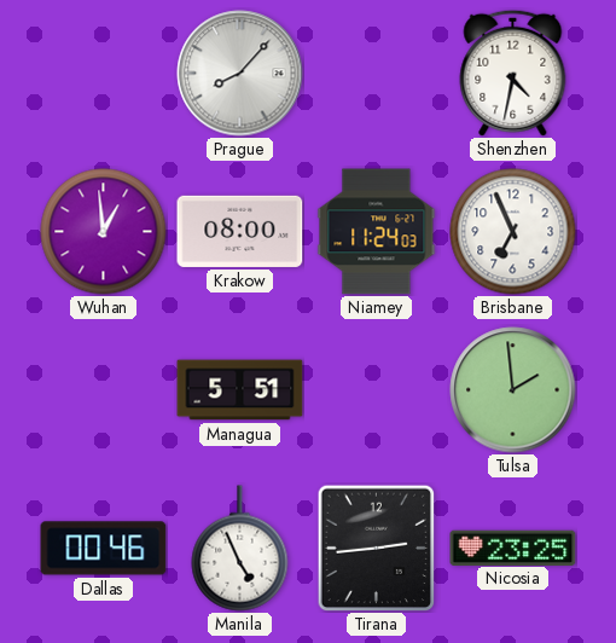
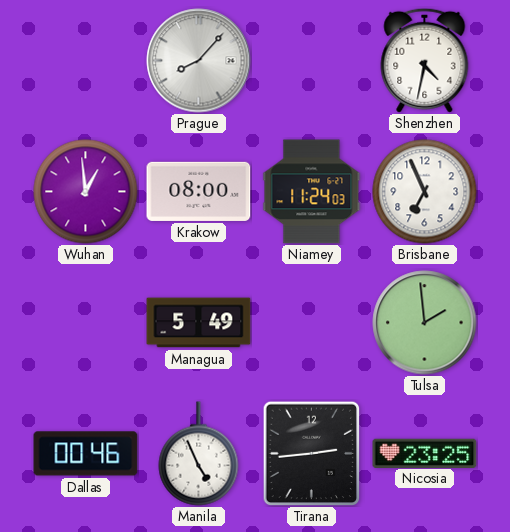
Managua: 5:51 -> 5:49
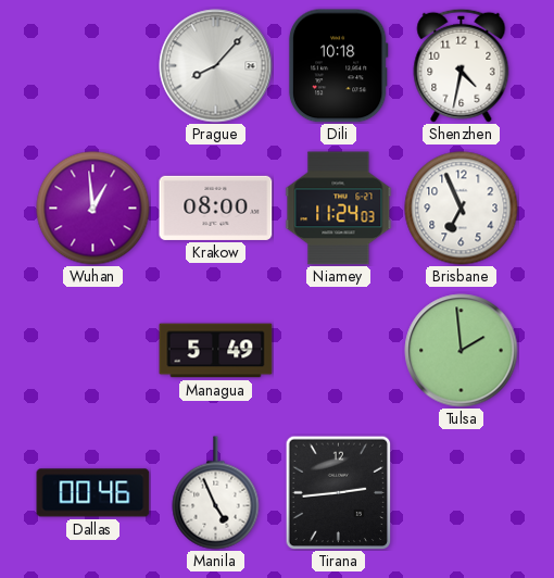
Dili: none -> 10:18
Nicosia: 23:25 -> none
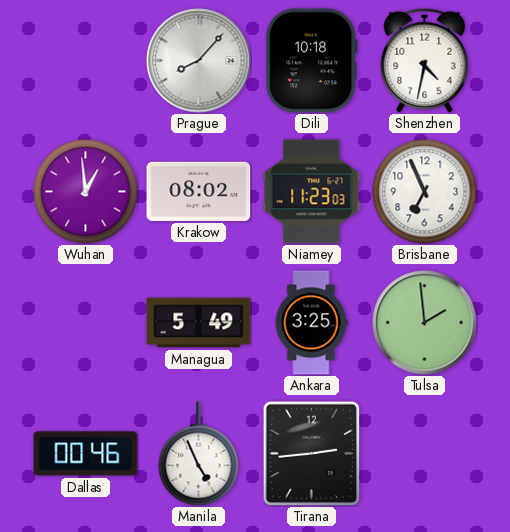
Krakow: 08:00 -> 08:02
Niamey: 11:24 -> 11:23
Ankara: none -> 3:25
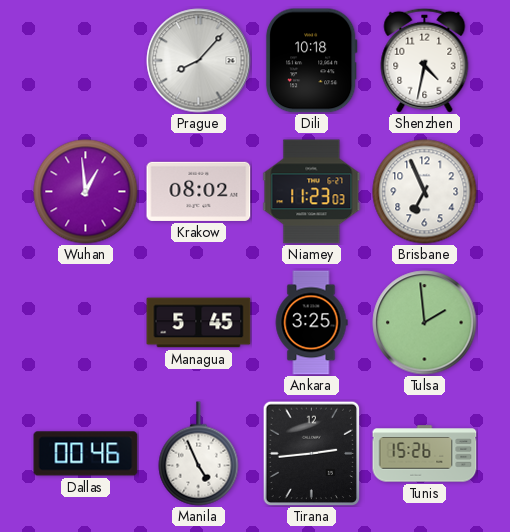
Managua: 5:49 -> 5:45
Tunis: none -> 15:26
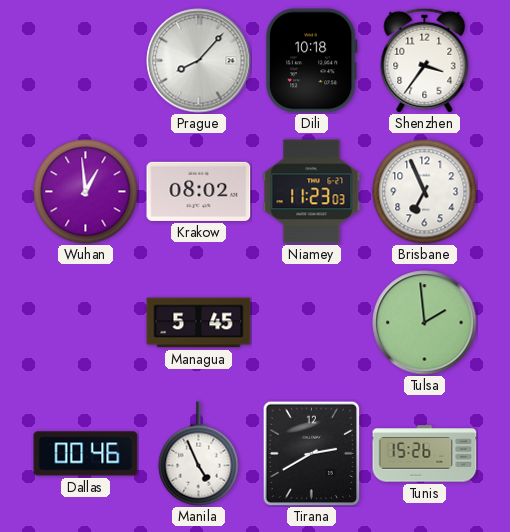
Shenzhen: 4:32 -> 3:36
Ankara: 3:25 -> none
Tirana: 2:44 -> 2:40
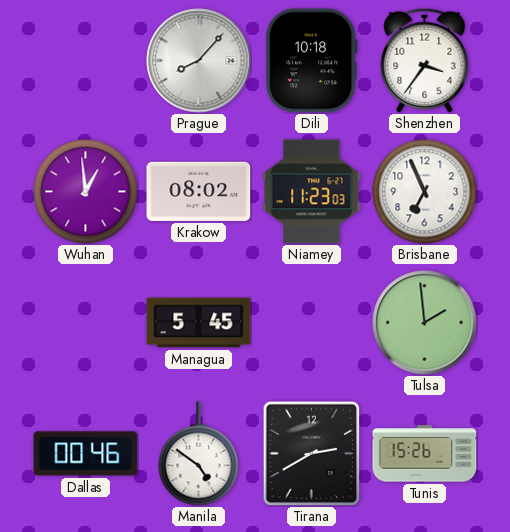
Manila: 4:56 -> 4:51
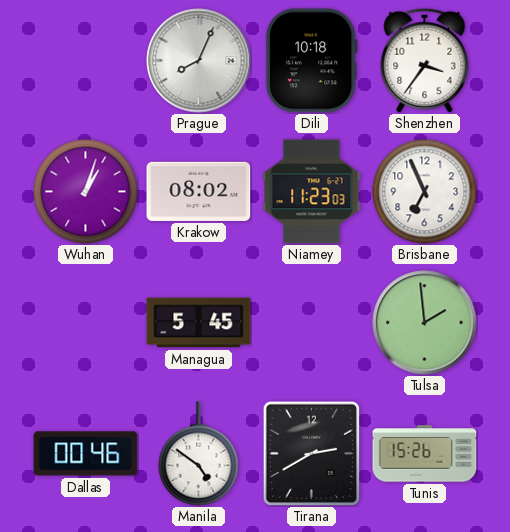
Prague: 8:07 -> 8:04
Wuhan: 12:59 -> 1:03
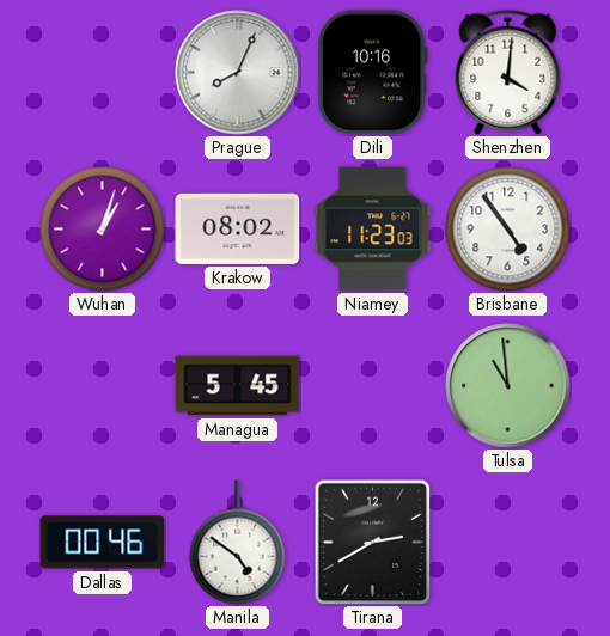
Dili: 10:18 -> 10:16
Shenzhen: 3:36 -> 4:01
Brisbane: 6:56 -> 4:54
Tulsa: 1:59 -> 10:59
Tunis: 15:26 -> none
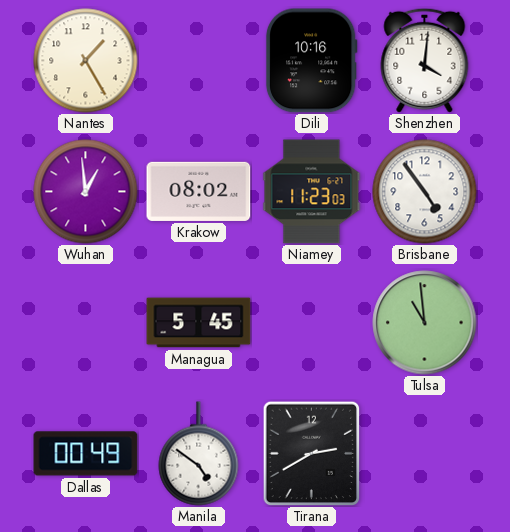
Nantes: none -> 1:25
Prague: 8:04 -> none
Wuhan: 1:03 -> 12:59
Dallas: 00:46 -> 00:49
